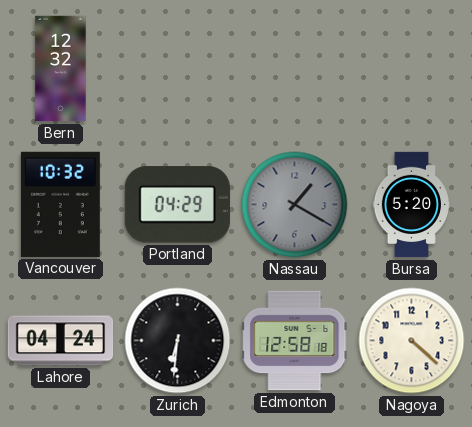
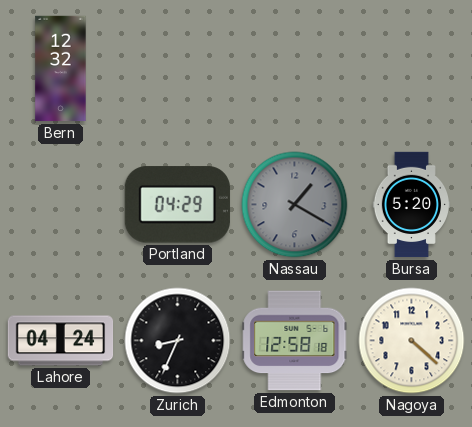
Vancouver: 10:32 -> none
Zurich: 6:31 -> 8:34
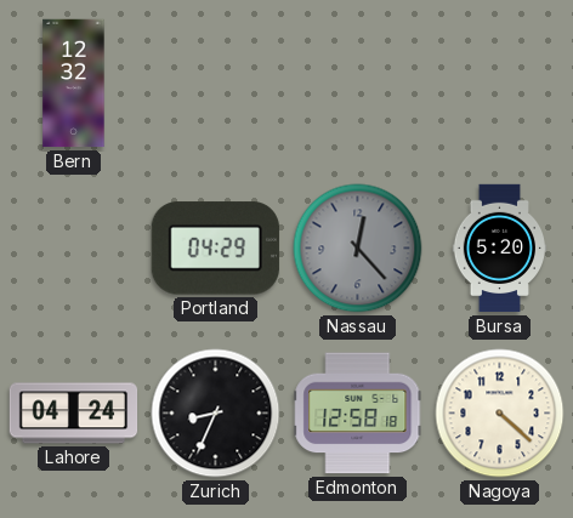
Nassau: 1:20 -> 12:23
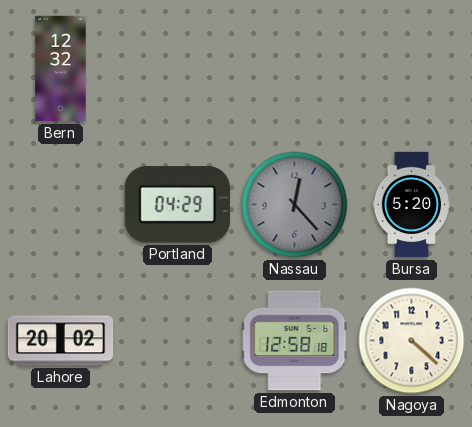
Lahore: 04:24 -> 20:02
Zurich: 8:34 -> none
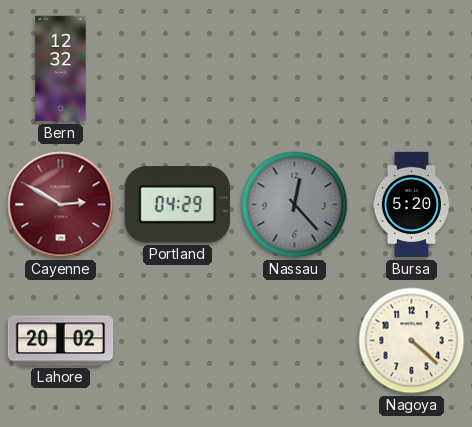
Cayenne: none -> 2:50
Edmonton: 12:58 -> none
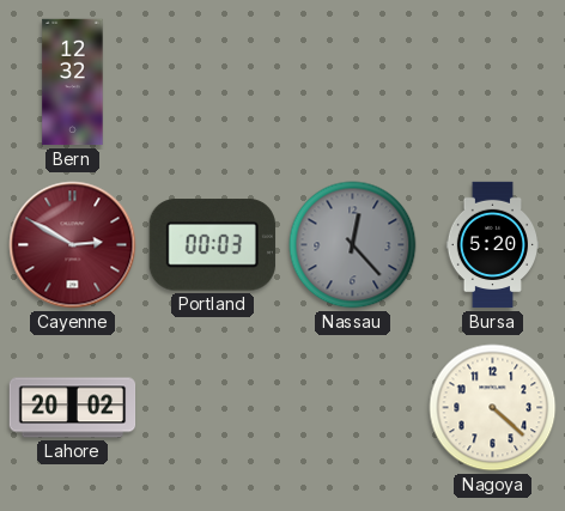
Portland: 04:29 -> 00:03
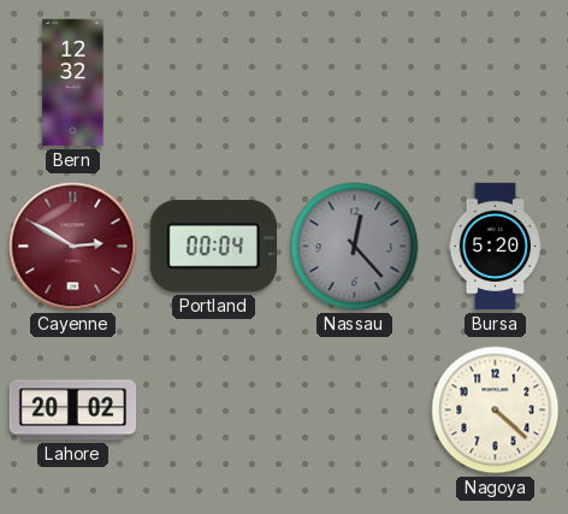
Portland: 00:03 -> 00:04
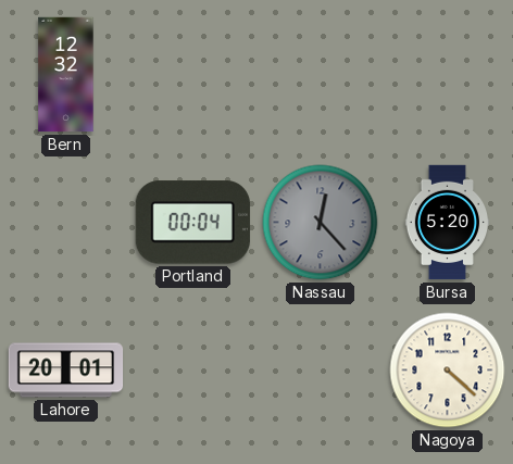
Cayenne: 2:50 -> none
Lahore: 20:02 -> 20:01
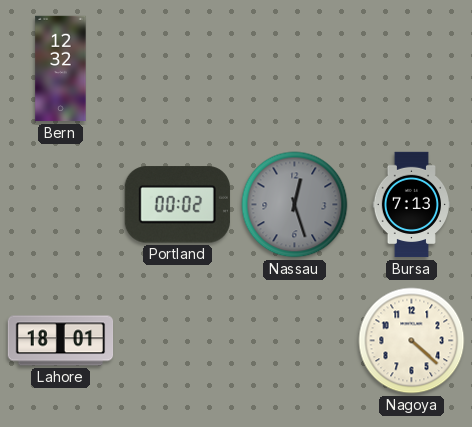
Portland: 00:04 -> 00:02
Nassau: 12:23 -> 12:27
Bursa: 5:20 -> 7:13
Lahore: 20:01 -> 18:01
